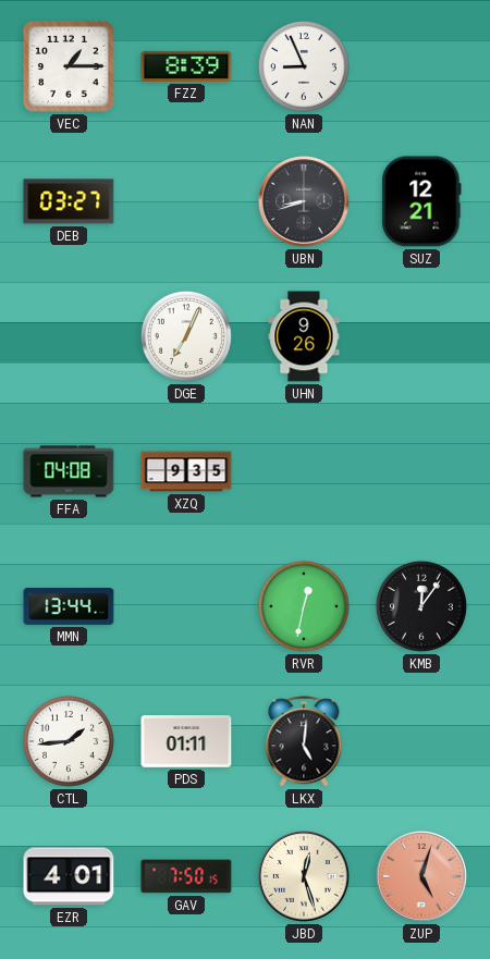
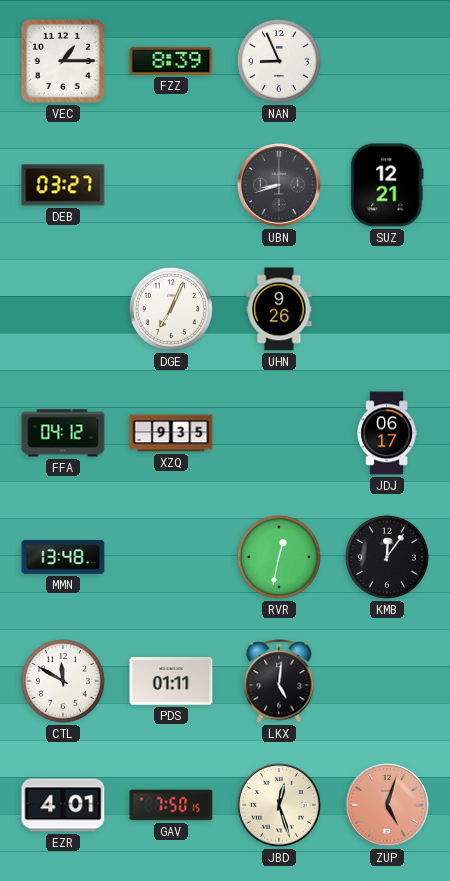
FFA: 04:08 -> 04:12
JDJ: none -> 06:17
MMN: 13:44 -> 13:48
CTL: 1:44 -> 11:50
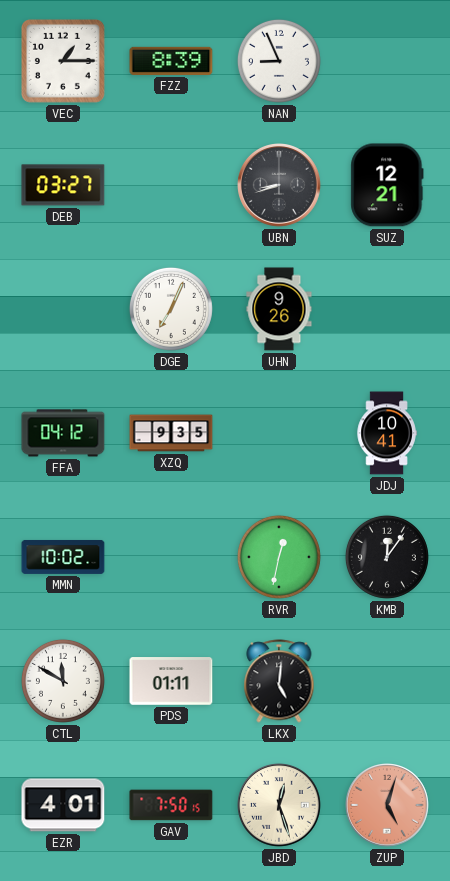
JDJ: 06:17 -> 10:41
MMN: 13:48 -> 10:02
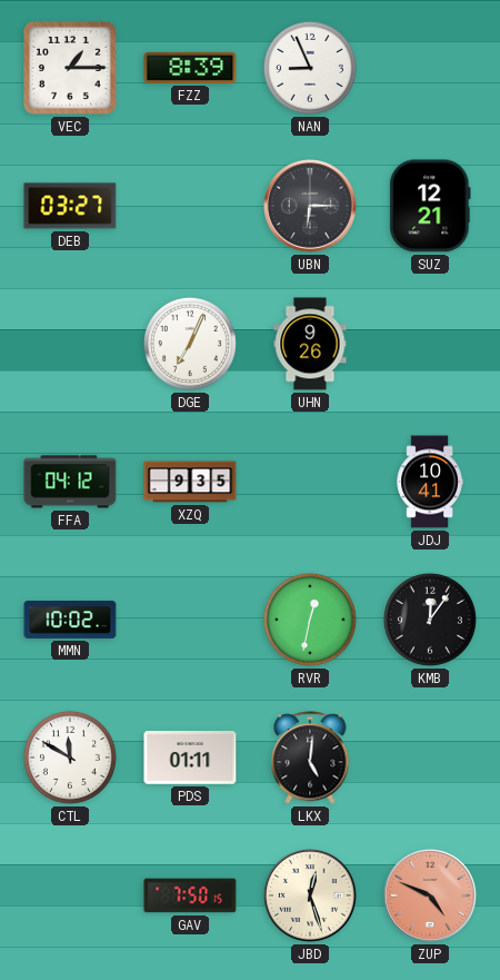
UBN: 8:42 -> 6:15
EZR: 4:01 -> none
ZUP: 5:03 -> 4:49
